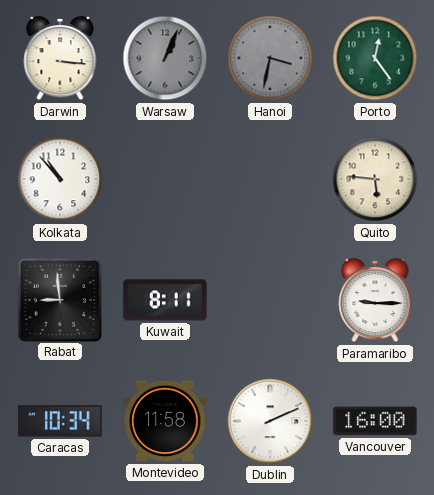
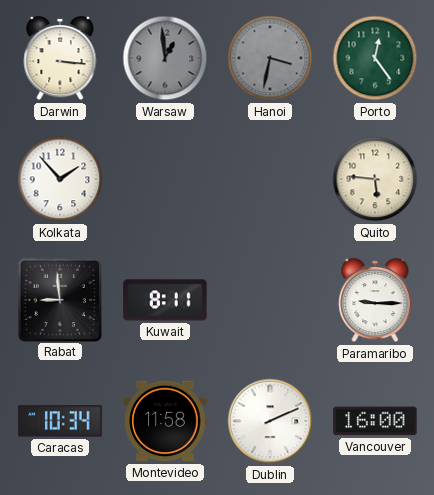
Warsaw: 1:04 -> 12:59
Kolkata: 10:53 -> 1:53
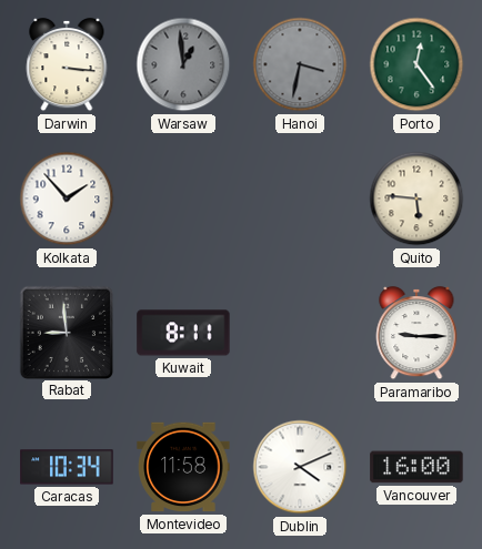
Dublin: 2:11 -> 4:11
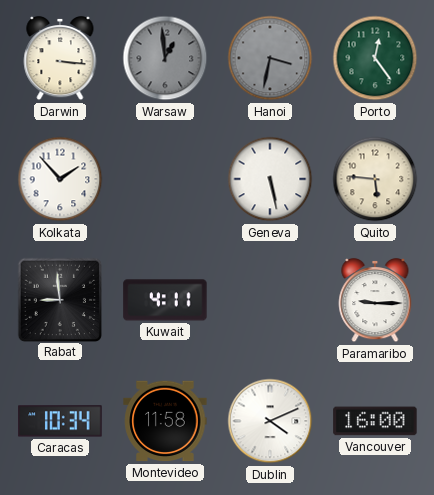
Geneva: none -> 5:28
Kuwait: 8:11 -> 4:11
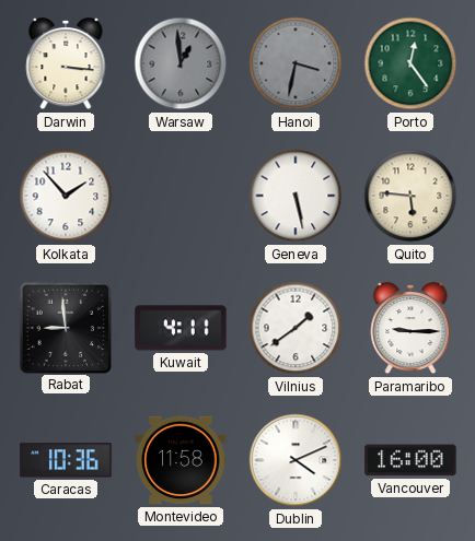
Vilnius: none -> 1:39
Caracas: 10:34 -> 10:36
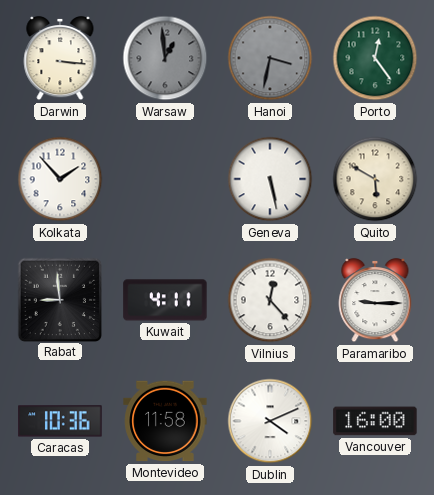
Quito: 5:46 -> 5:50
Vilnius: 1:39 -> 12:23
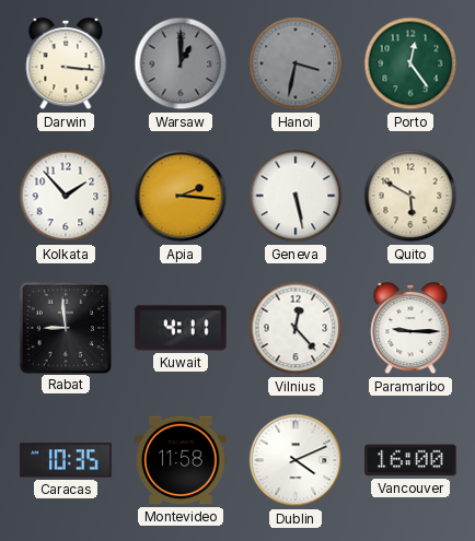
Warsaw: 12:59 -> 1:00
Apia: none -> 2:16
Caracas: 10:36 -> 10:35
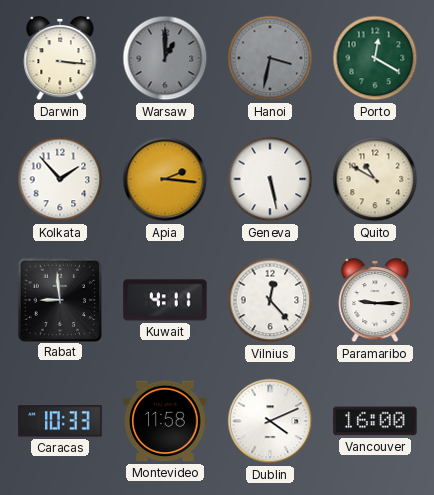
Porto: 12:24 -> 12:20
Quito: 5:50 -> 10:50
Caracas: 10:35 -> 10:33
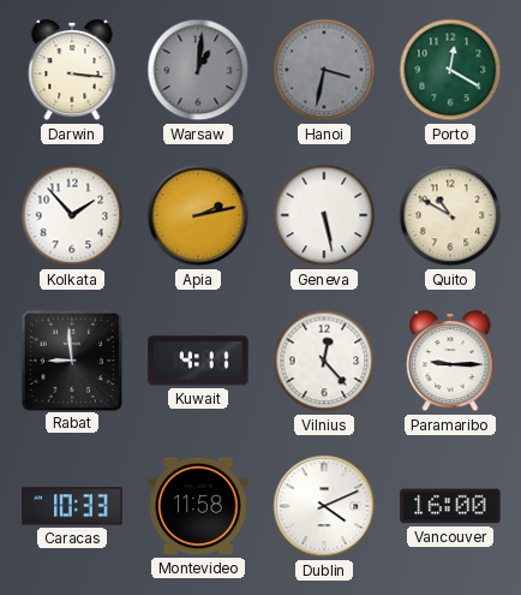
Warsaw: 1:00 -> 1:01
Apia: 2:16 -> 2:13
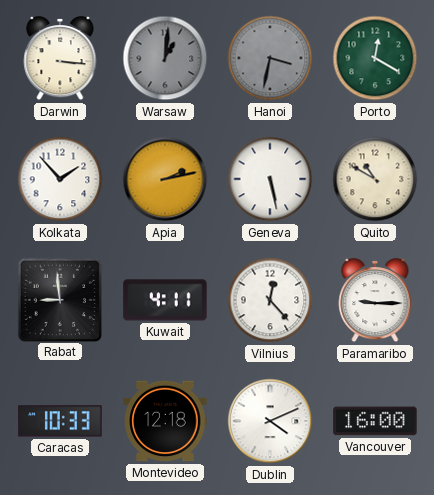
Montevideo: 11:58 -> 12:18
